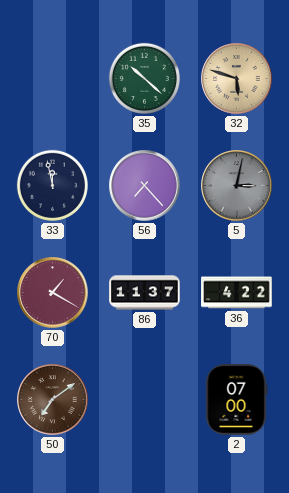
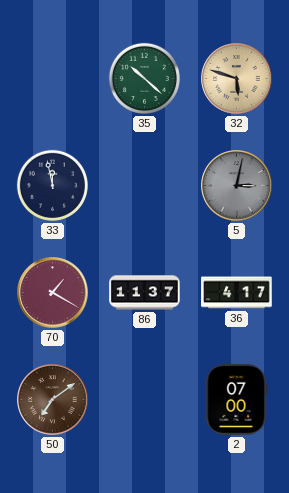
56: 7:23 -> none
36: 4:22 -> 4:17
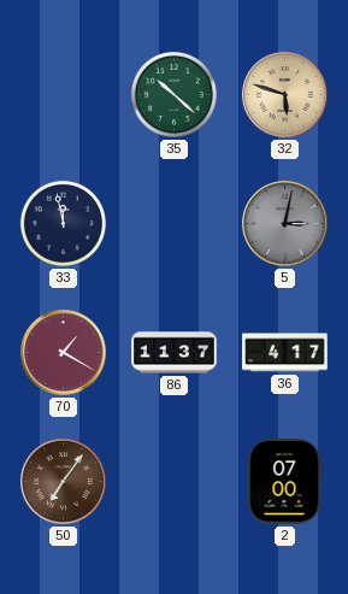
50: 7:09 -> 7:06
